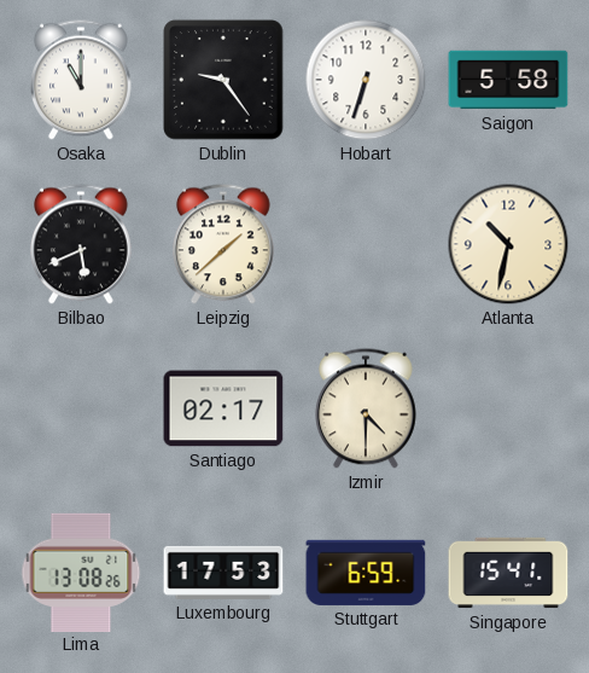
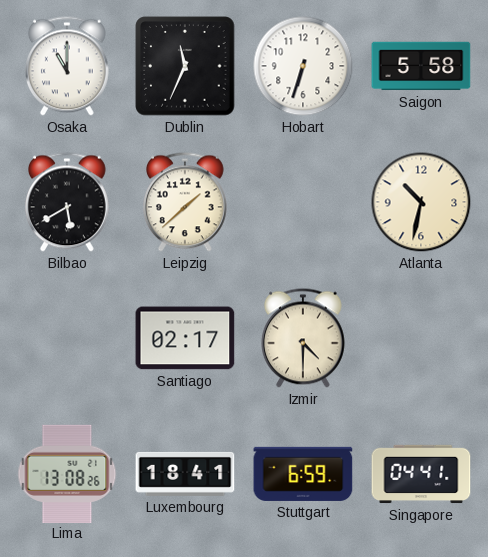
Dublin: 9:24 -> 11:34
Bilbao: 5:41 -> 5:40
Luxembourg: 17:53 -> 18:41
Singapore: 15:41 -> 04:41
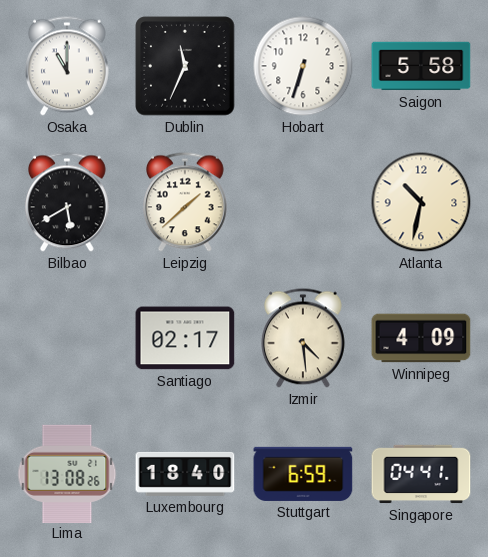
Izmir: 4:30 -> 4:29
Winnipeg: none -> 4:09
Luxembourg: 18:41 -> 18:40
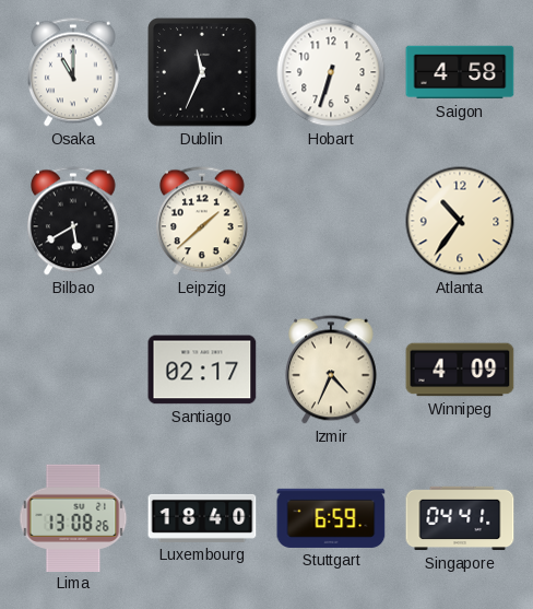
Saigon: 5:58 -> 4:58
Atlanta: 10:32 -> 10:36
Izmir: 4:29 -> 4:34
